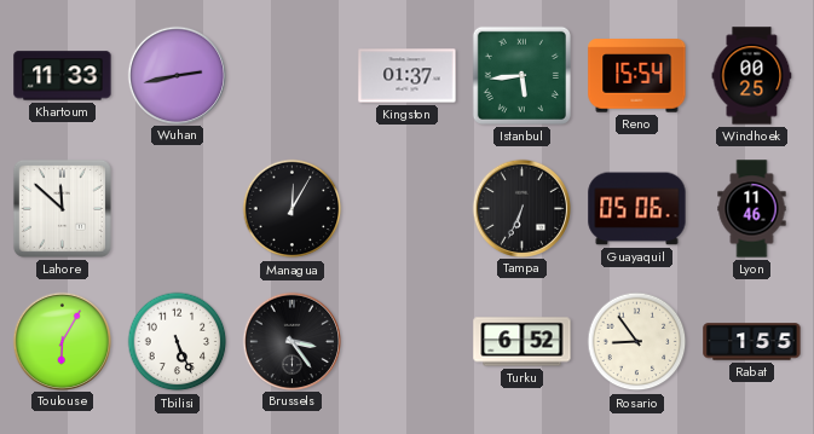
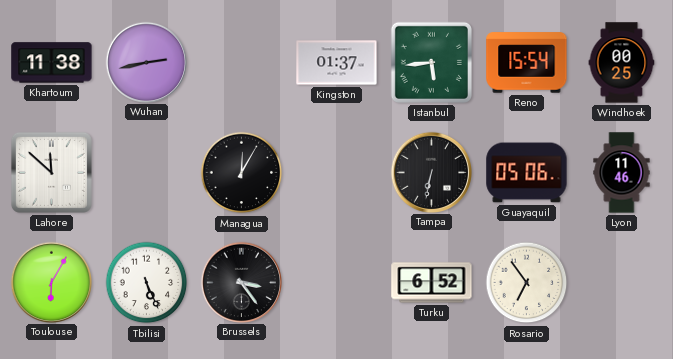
Khartoum: 11:33 -> 11:38
Tampa: 6:34 -> 6:32
Rosario: 8:54 -> 6:54
Rabat: 1:55 -> none
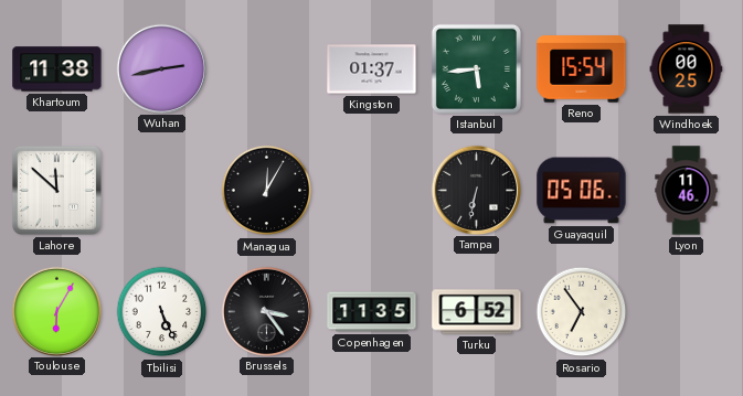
Copenhagen: none -> 11:35
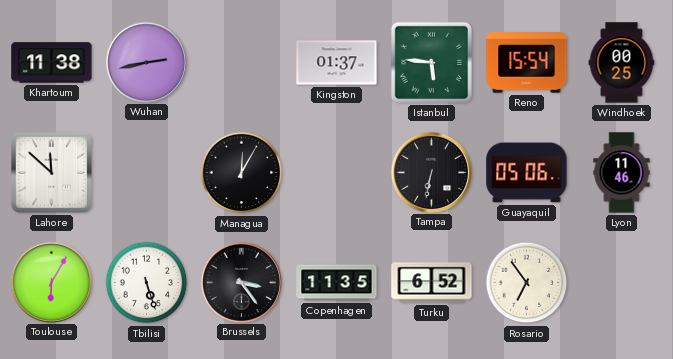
Istanbul: 5:44 -> 5:46
Tbilisi: 5:26 -> 5:27
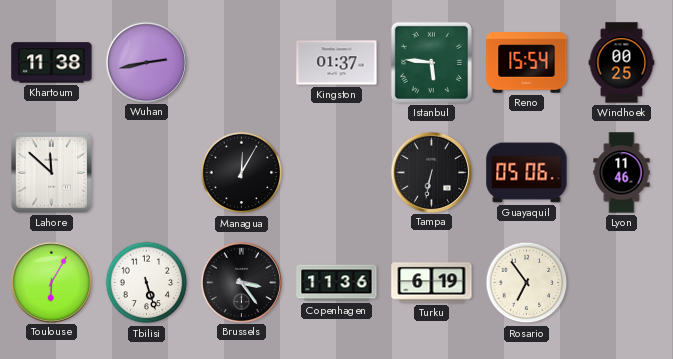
Copenhagen: 11:35 -> 11:36
Turku: 6:52 -> 6:19
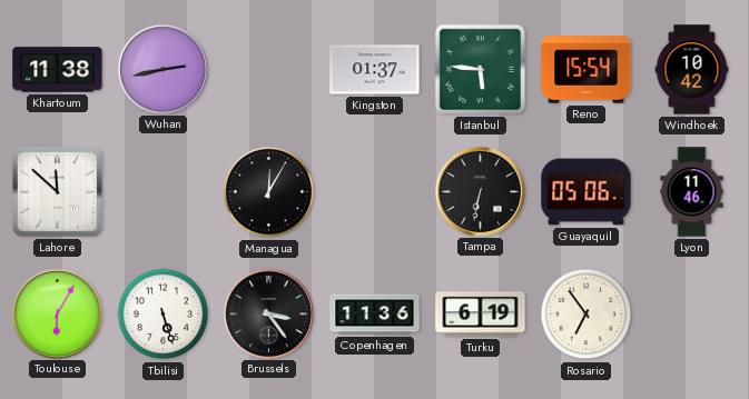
Windhoek: 00:25 -> 10:42
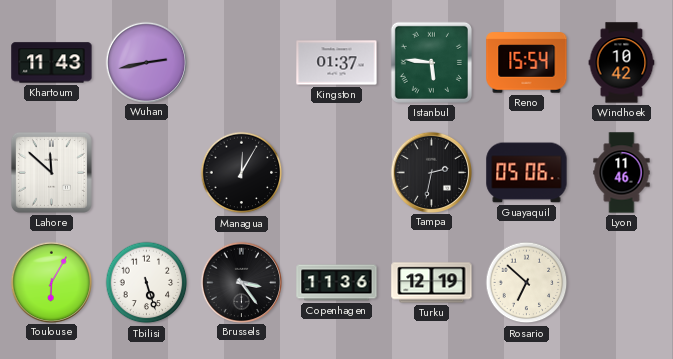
Khartoum: 11:38 -> 11:43
Tampa: 6:32 -> 2:32
Turku: 6:19 -> 12:19
Rosario: 6:54 -> 6:52
